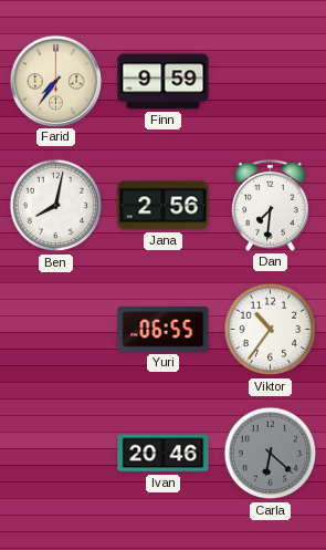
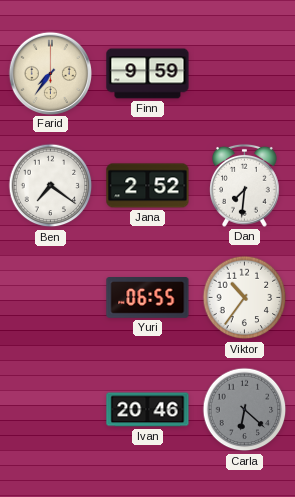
Ben: 8:02 -> 7:21
Jana: 2:56 -> 2:52
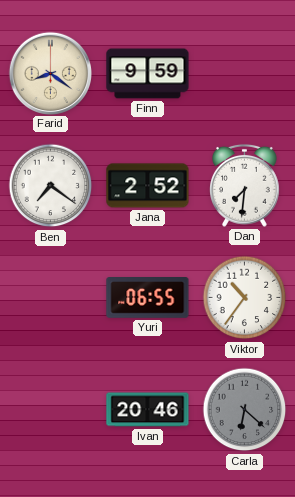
Farid: 7:36 -> 8:21
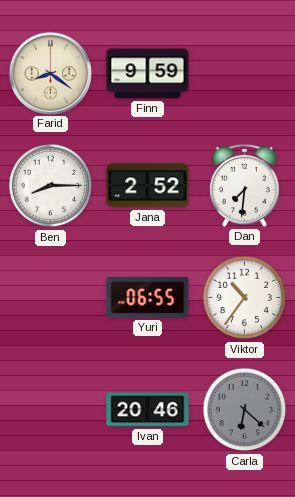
Ben: 7:21 -> 8:15
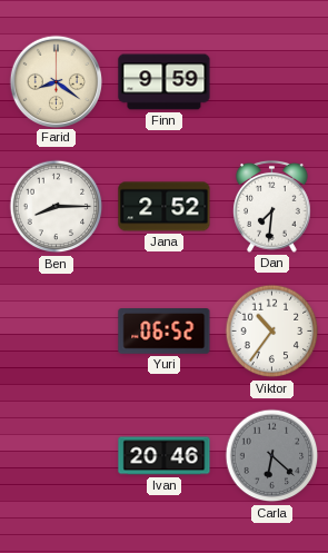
Yuri: 06:55 -> 06:52
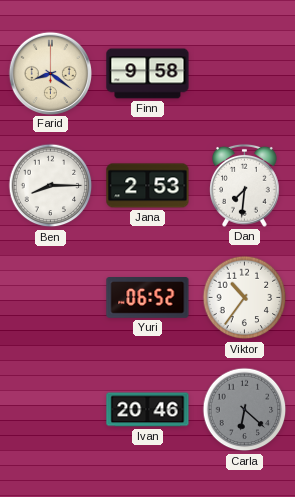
Finn: 9:59 -> 9:58
Jana: 2:52 -> 2:53
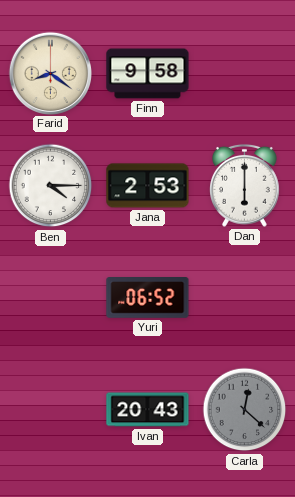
Ben: 8:15 -> 4:15
Dan: 7:31 -> 6:00
Viktor: 10:36 -> none
Ivan: 20:46 -> 20:43
Carla: 6:22 -> 12:22
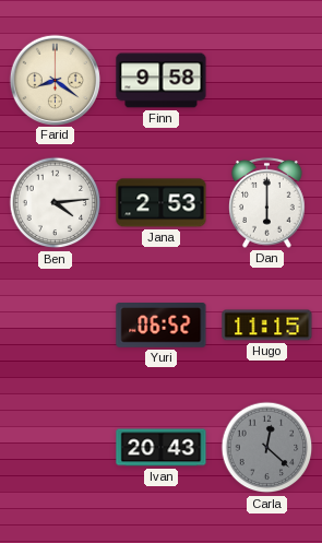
Ben: 4:15 -> 4:14
Hugo: none -> 11:15
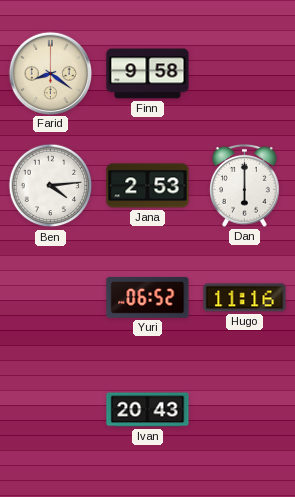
Hugo: 11:15 -> 11:16
Carla: 12:22 -> none
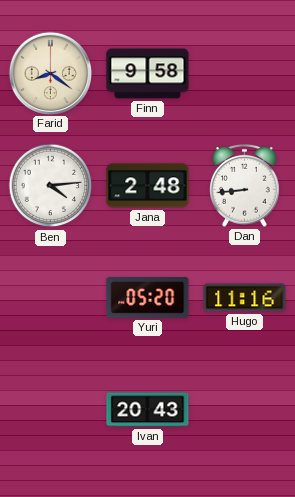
Jana: 2:53 -> 2:48
Dan: 6:00 -> 8:44
Yuri: 06:52 -> 05:20
